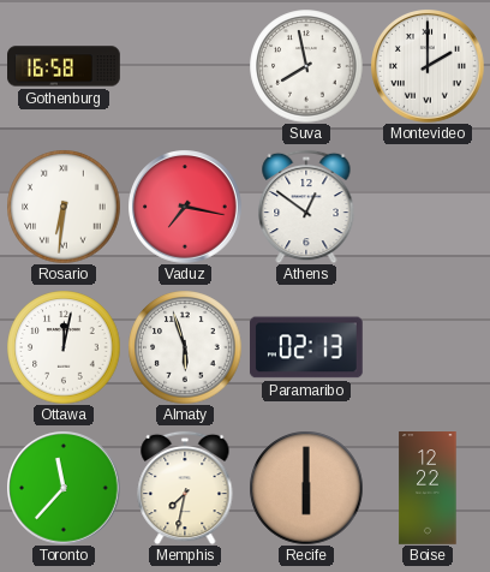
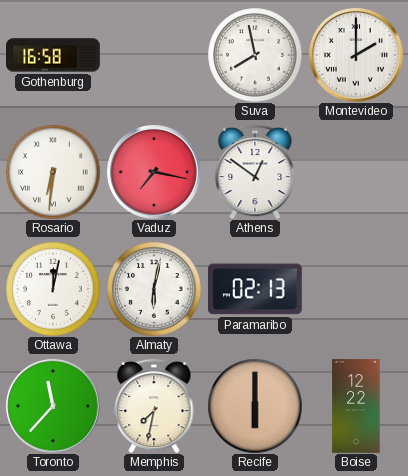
Almaty: 5:57 -> 6:02
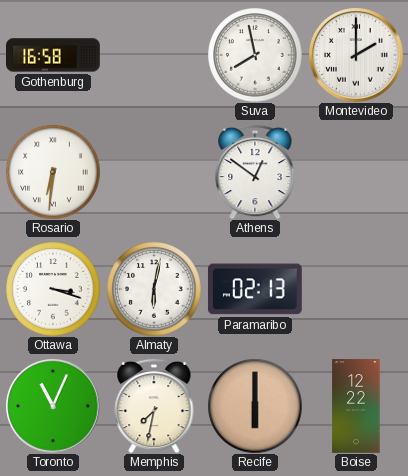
Vaduz: 7:17 -> none
Ottawa: 12:02 -> 3:18
Toronto: 11:37 -> 11:04
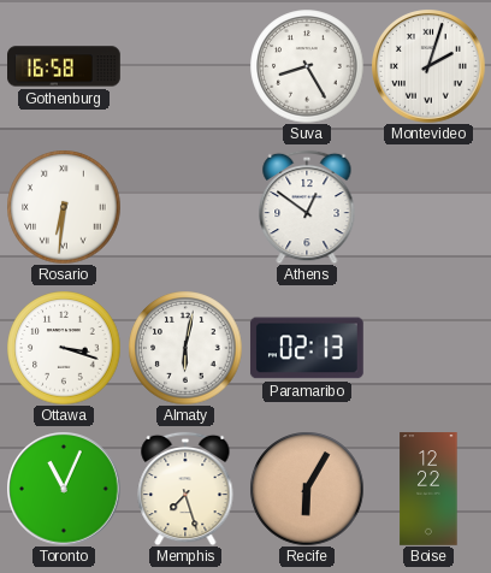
Suva: 7:58 -> 8:25
Montevideo: 2:00 -> 2:03
Memphis: 7:32 -> 7:27
Recife: 6:00 -> 6:05
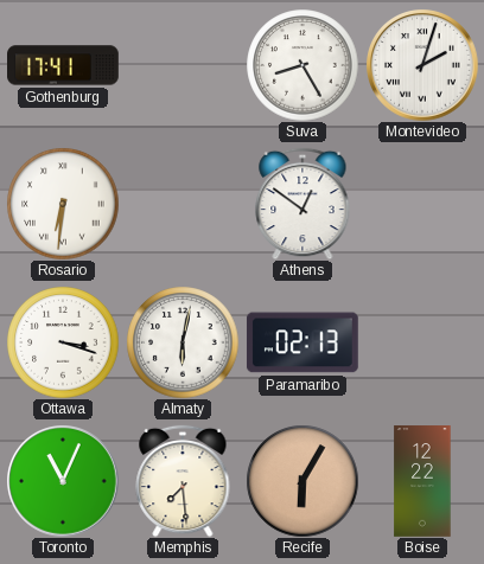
Gothenburg: 16:58 -> 17:41
Memphis: 7:27 -> 7:29
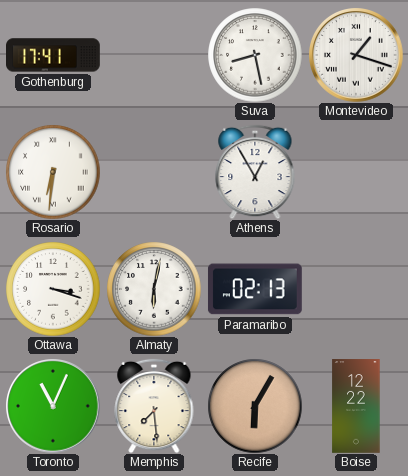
Suva: 8:25 -> 8:28
Montevideo: 2:03 -> 1:18
Athens: 12:51 -> 12:55
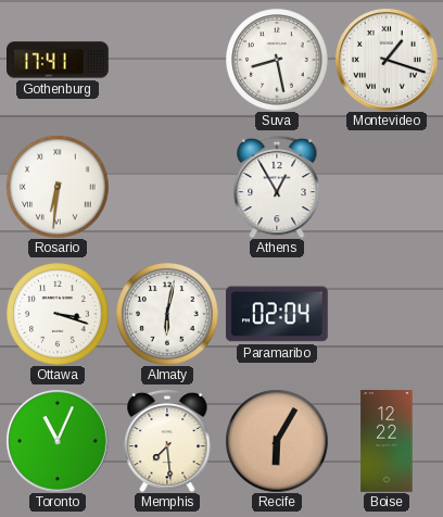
Paramaribo: 02:13 -> 02:04
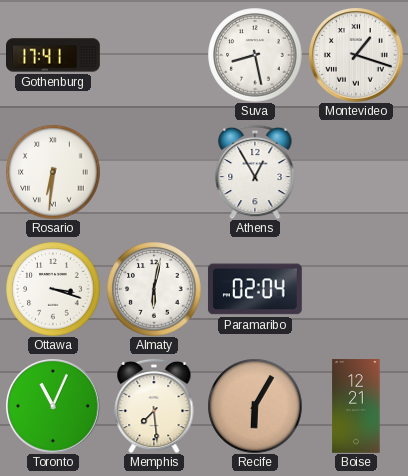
Boise: 12:22 -> 12:21
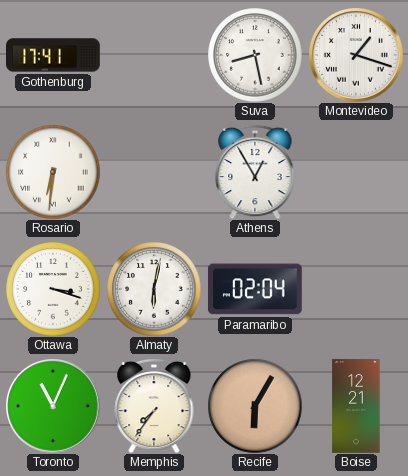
Memphis: 7:29 -> 7:36
